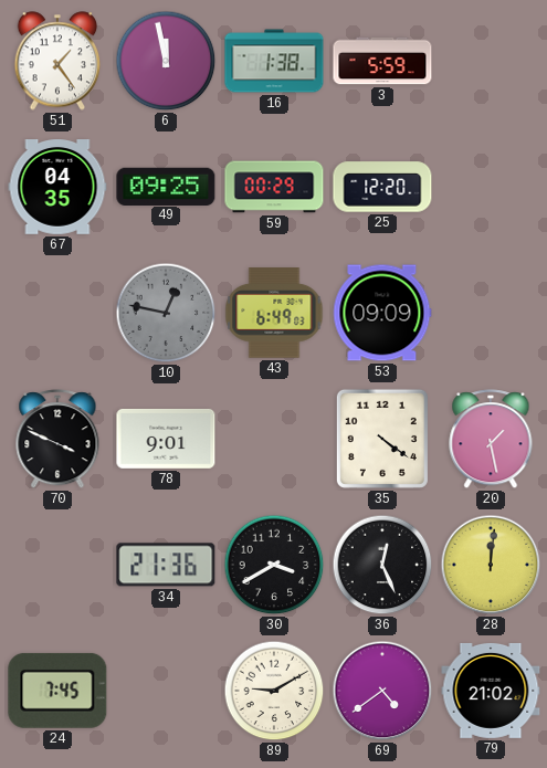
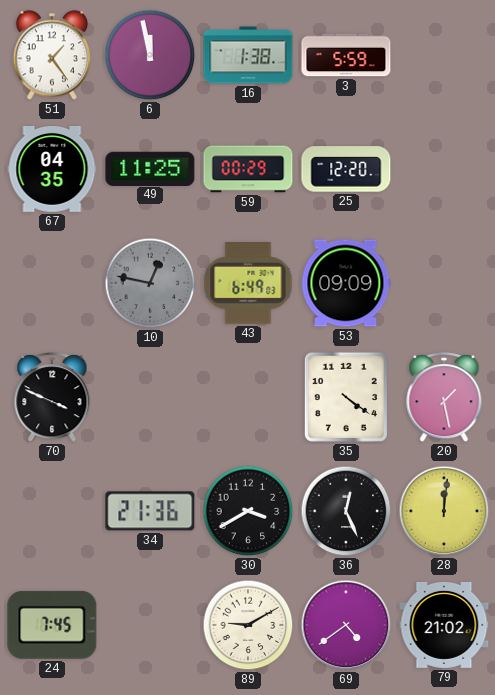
49: 09:25 -> 11:25
78: 9:01 -> none
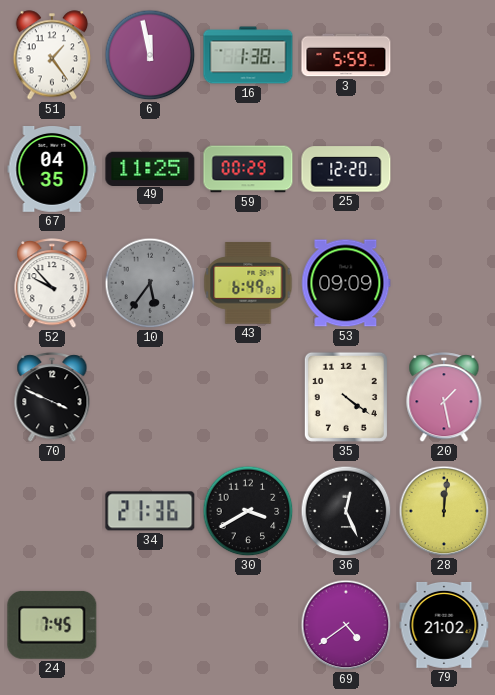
52: none -> 9:53
10: 12:47 -> 5:36
89: 9:10 -> none
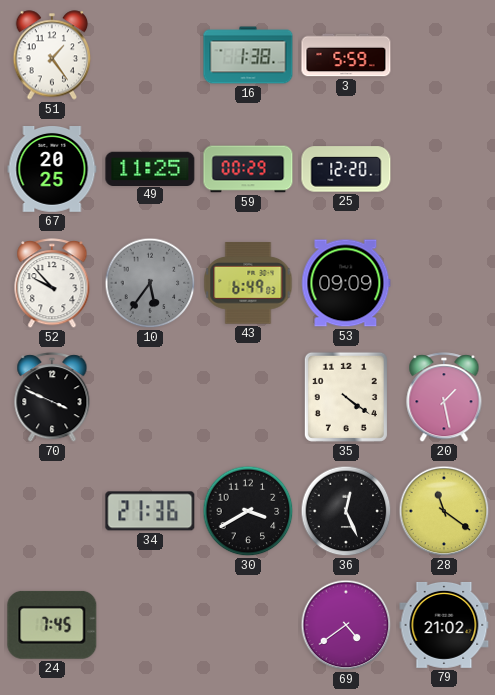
6: 11:58 -> none
67: 04:35 -> 20:25
28: 12:01 -> 11:21
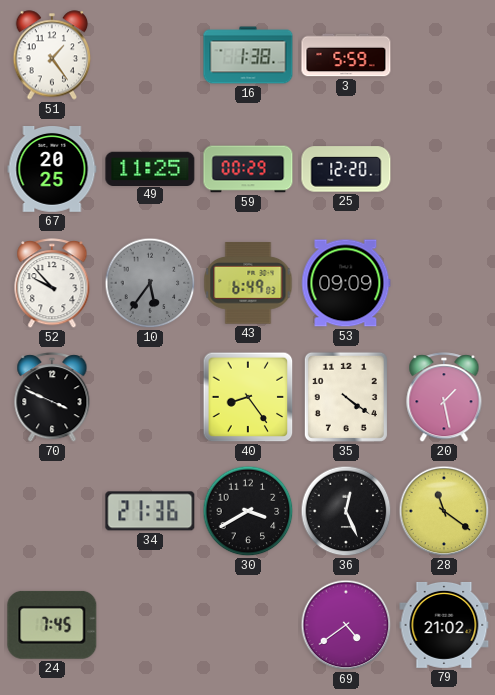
40: none -> 8:24
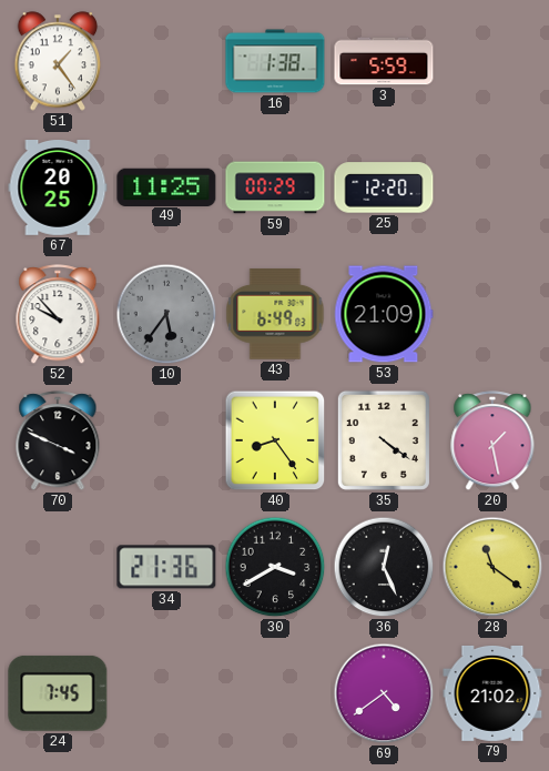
53: 09:09 -> 21:09
